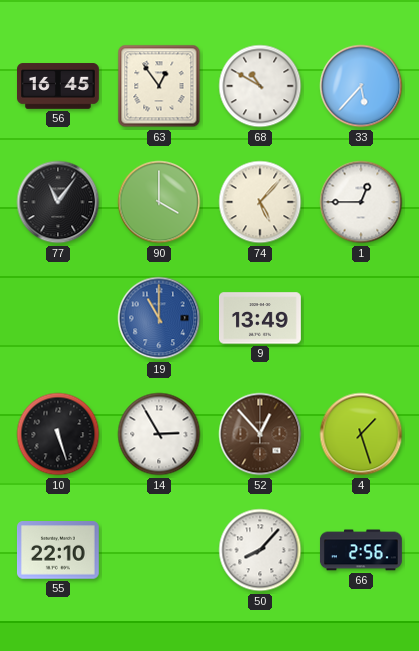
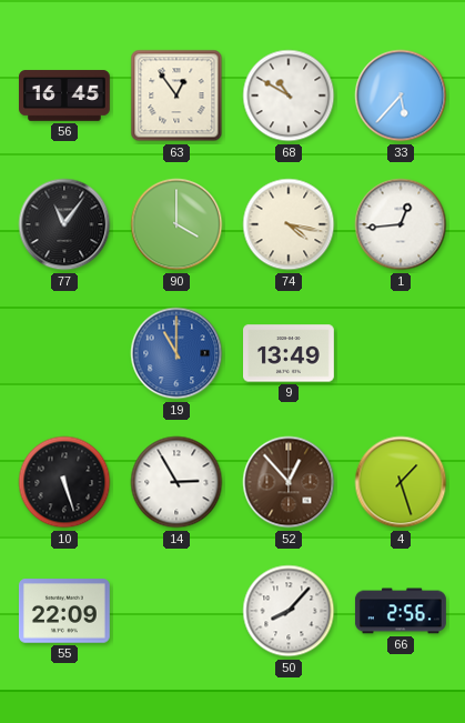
74: 5:07 -> 4:17
1: 12:45 -> 12:44
55: 22:10 -> 22:09
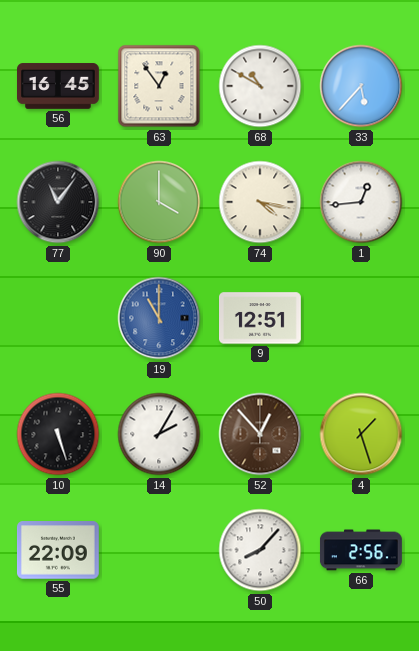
9: 13:49 -> 12:51
14: 2:55 -> 2:05
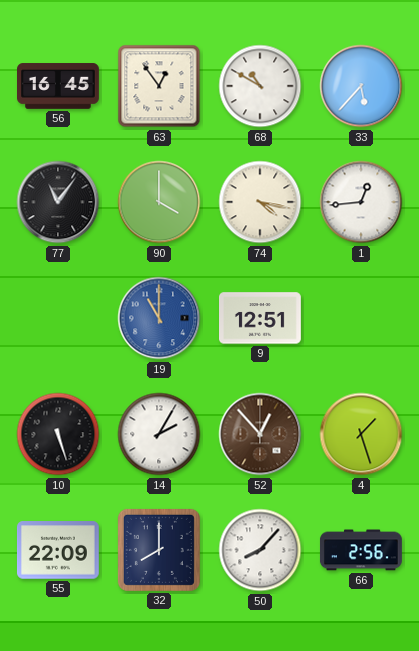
32: none -> 8:00
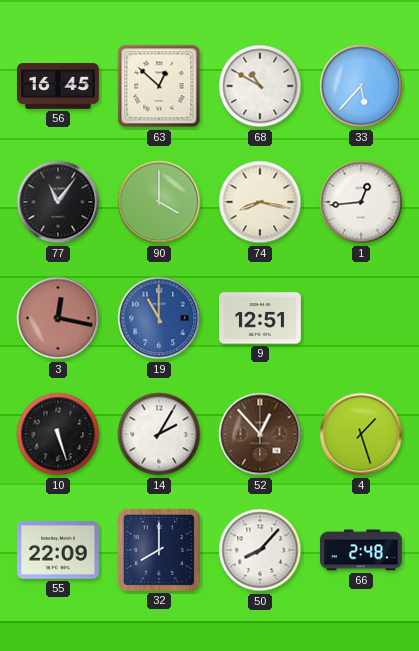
63: 12:54 -> 12:52
74: 4:17 -> 8:17
3: none -> 12:17
66: 2:56 -> 2:48
